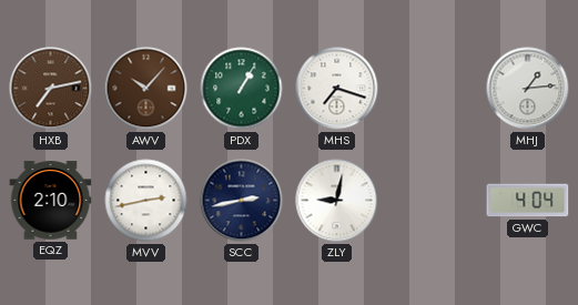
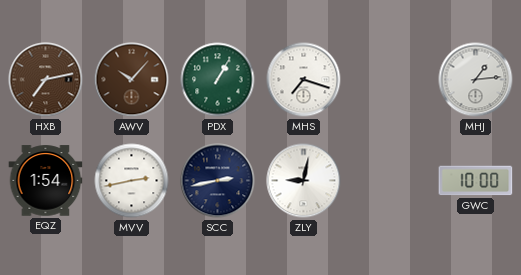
EQZ: 2:10 -> 1:54
GWC: 4:04 -> 10:00
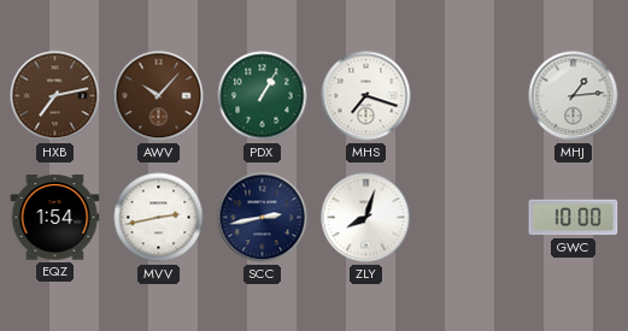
ZLY: 9:02 -> 8:03
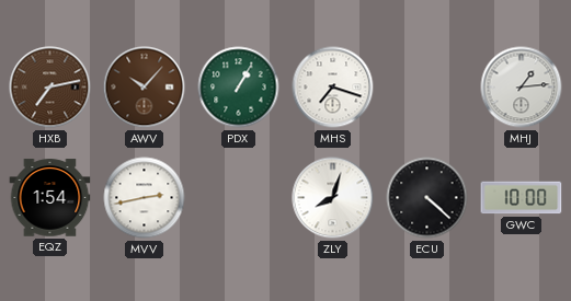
SCC: 2:43 -> none
ECU: none -> 4:22
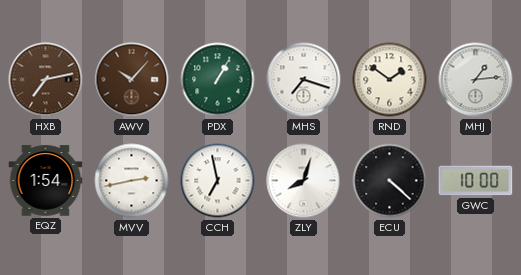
RND: none -> 1:51
CCH: none -> 6:58
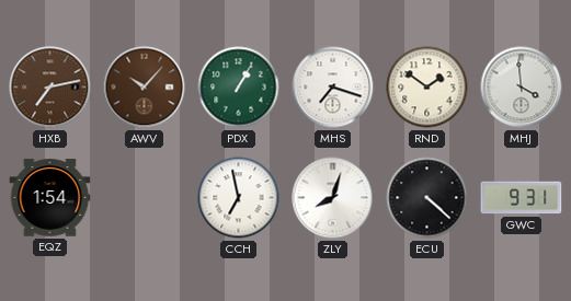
MHJ: 1:14 -> 3:59
MVV: 2:43 -> none
GWC: 10:00 -> 9:31
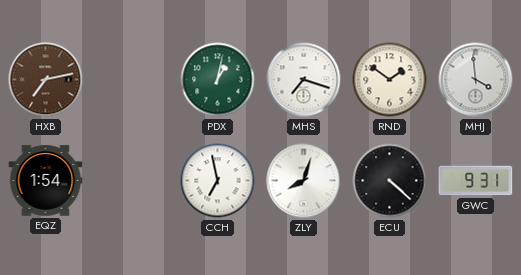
AWV: 10:07 -> none
PDX: 1:05 -> 1:02
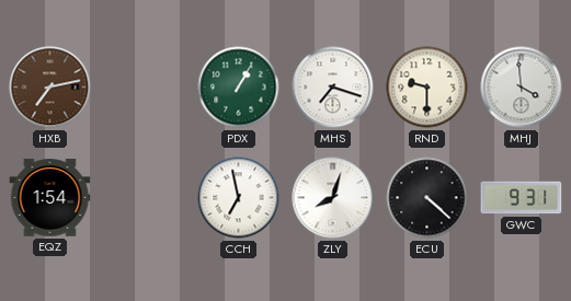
PDX: 1:02 -> 1:05
RND: 1:51 -> 9:30
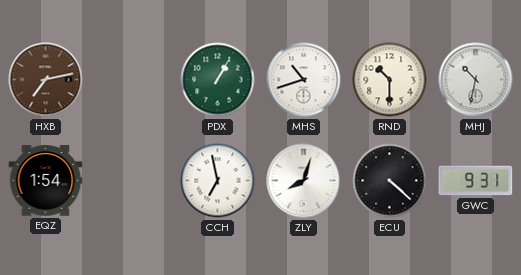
MHS: 7:18 -> 10:42
RND: 9:30 -> 10:30
MHJ: 3:59 -> 10:32
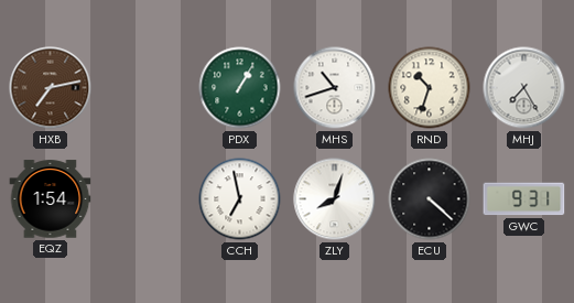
RND: 10:30 -> 10:33
MHJ: 10:32 -> 7:25
